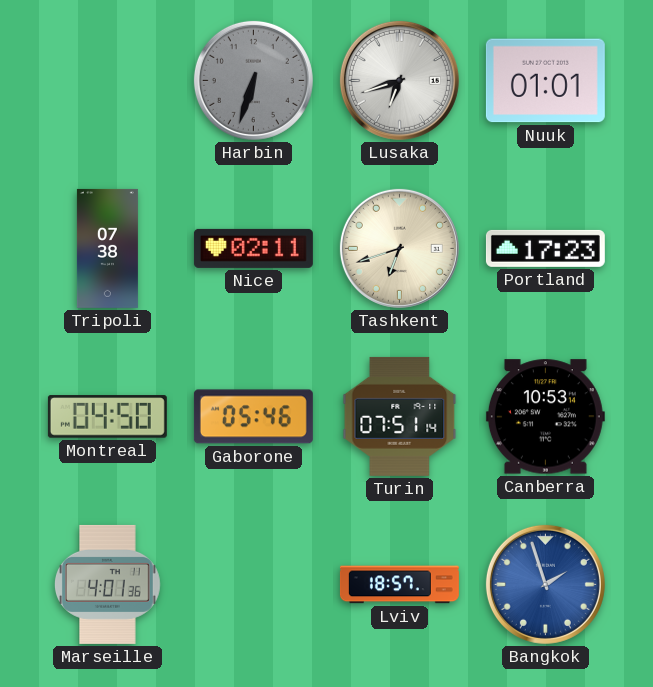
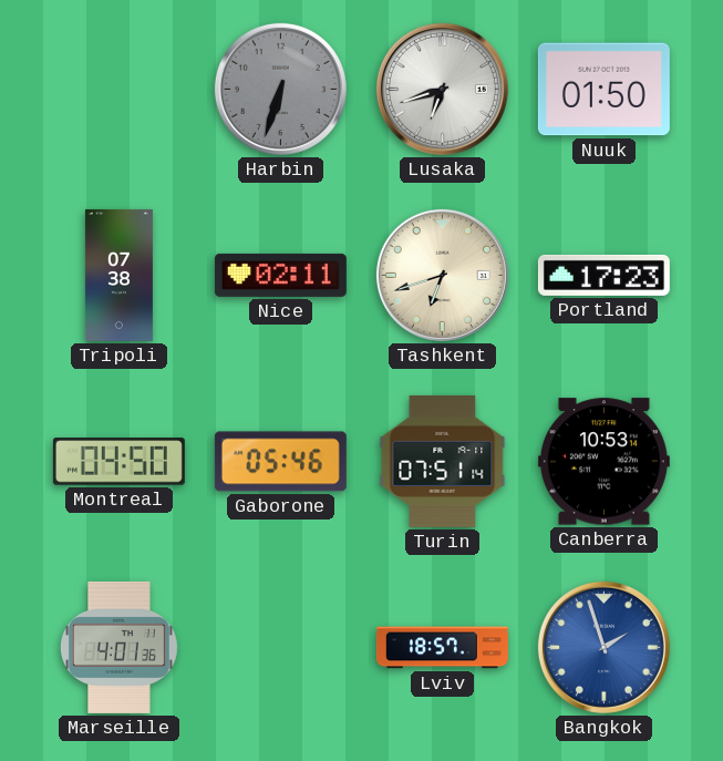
Nuuk: 01:01 -> 01:50
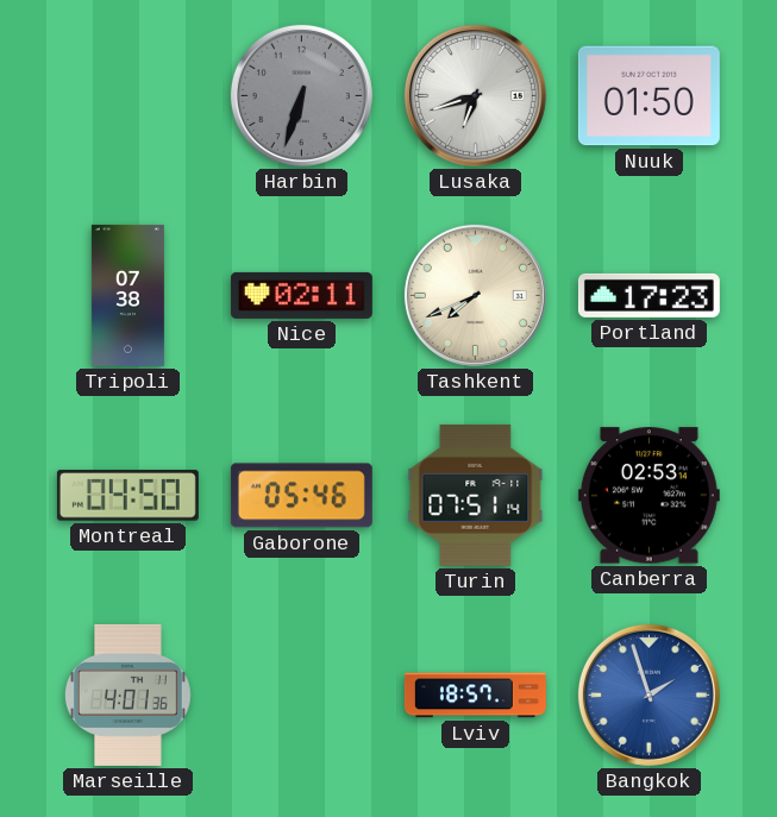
Tashkent: 6:42 -> 7:41
Canberra: 10:53 -> 02:53
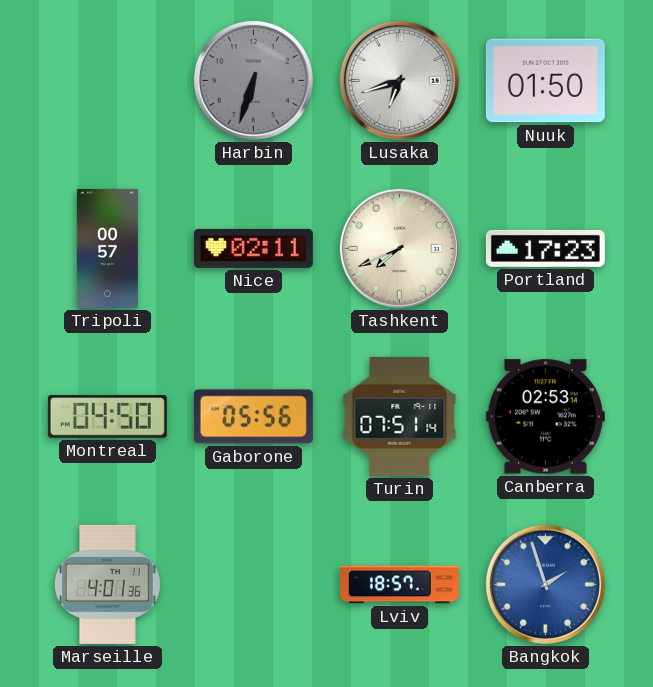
Tripoli: 07:38 -> 00:57
Gaborone: 05:46 -> 05:56
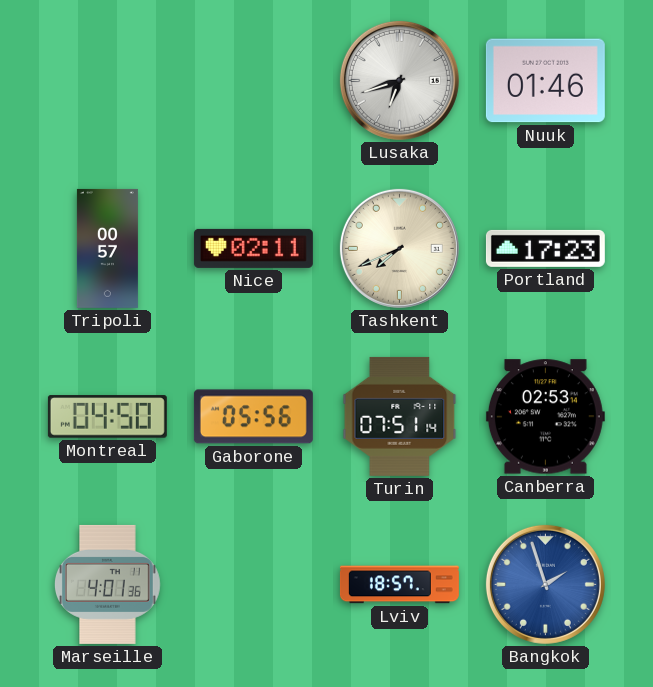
Harbin: 6:33 -> none
Nuuk: 01:50 -> 01:46
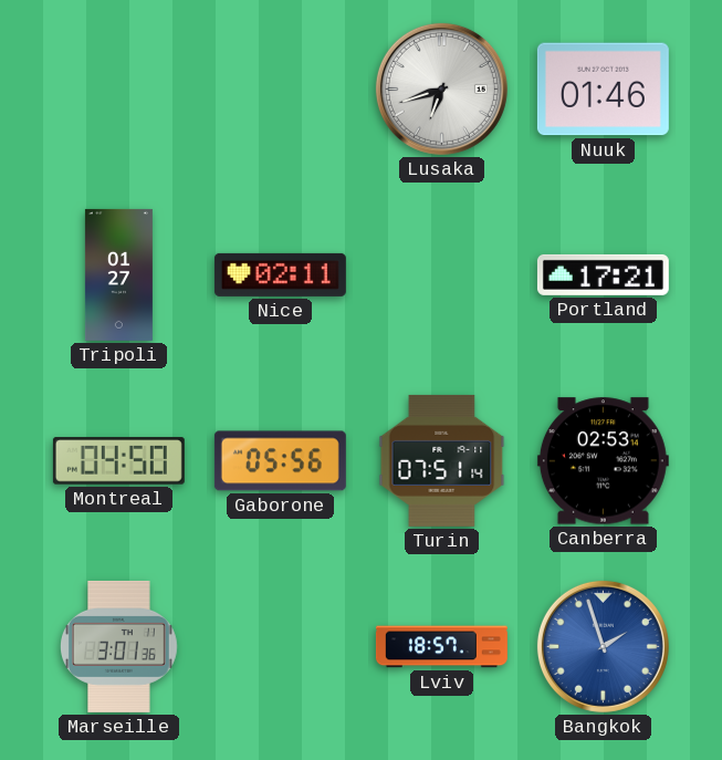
Tripoli: 00:57 -> 01:27
Tashkent: 7:41 -> none
Portland: 17:23 -> 17:21
Marseille: 4:01 -> 3:01
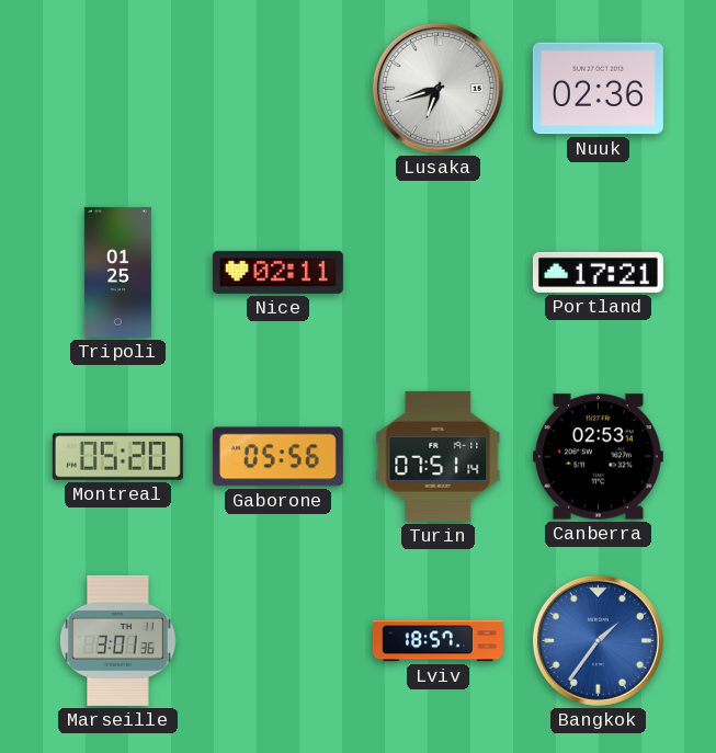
Nuuk: 01:46 -> 02:36
Tripoli: 01:27 -> 01:25
Montreal: 04:50 -> 05:20
Bangkok: 1:57 -> 1:36
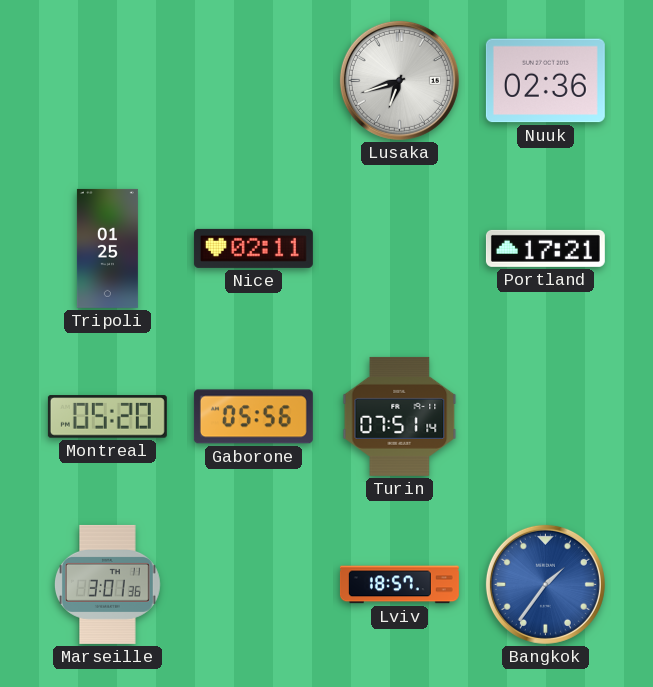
Canberra: 02:53 -> none
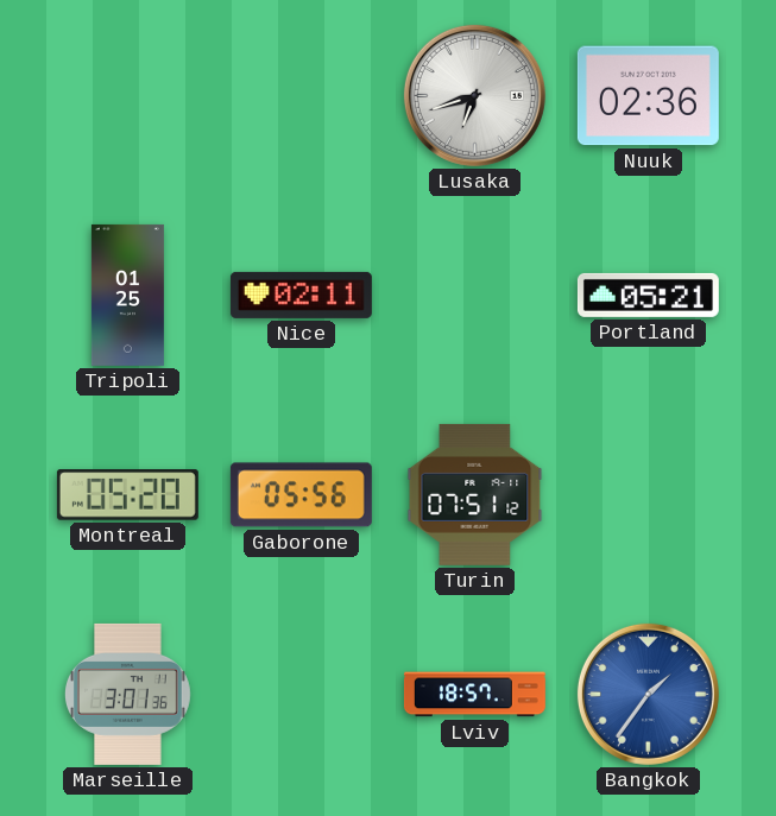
Portland: 17:21 -> 05:21
Turin: 07:51:14 -> 07:51:12
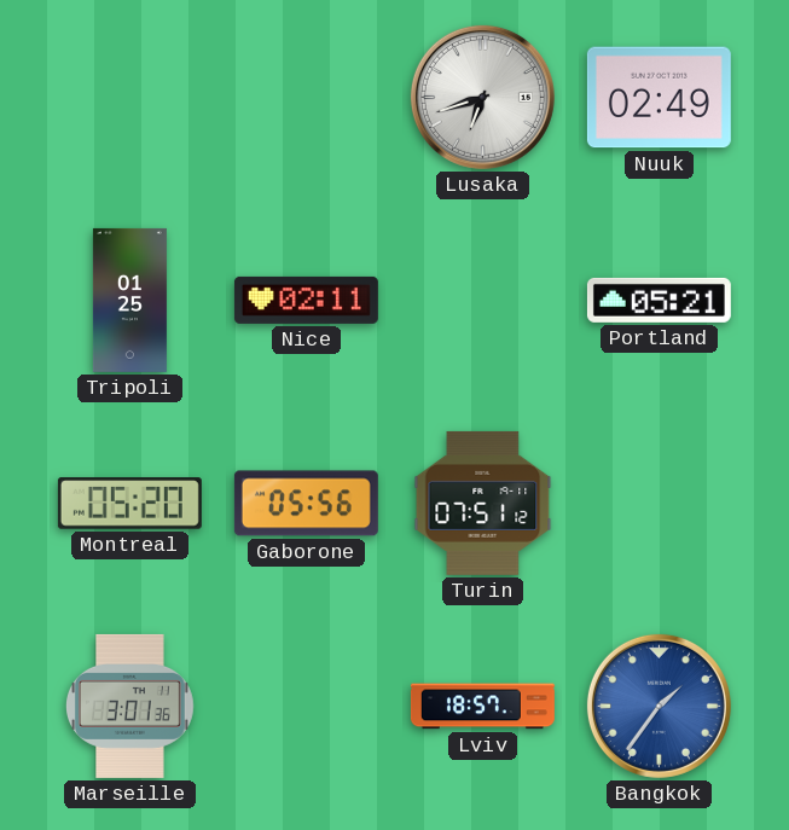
Nuuk: 02:36 -> 02:49
